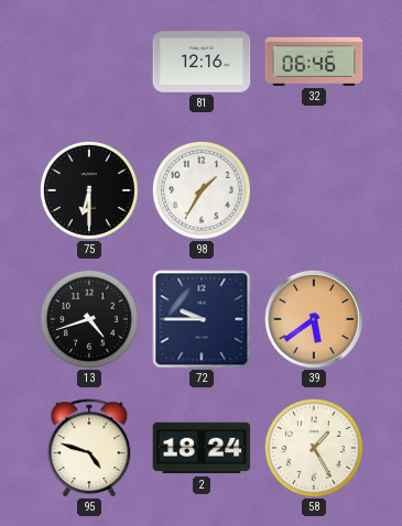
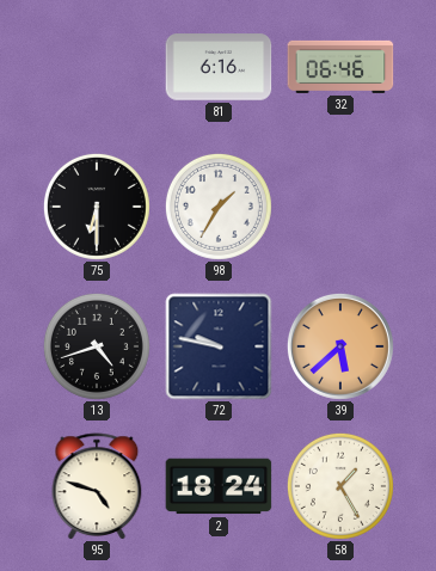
81: 12:16 -> 6:16
72: 9:45 -> 9:47
39: 5:39 -> 5:38
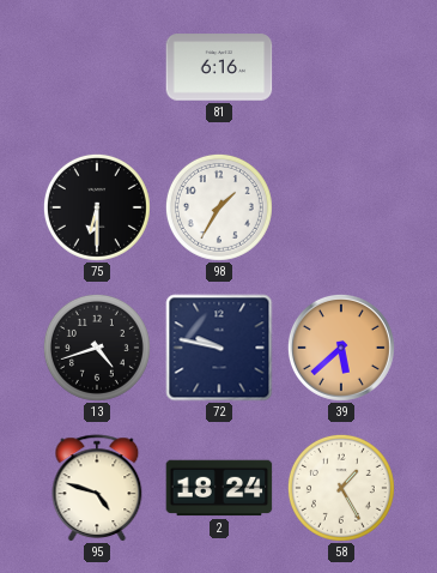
32: 06:46 -> none
